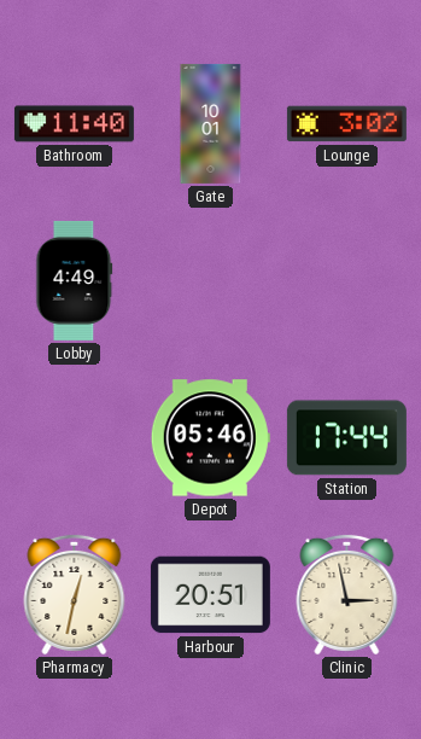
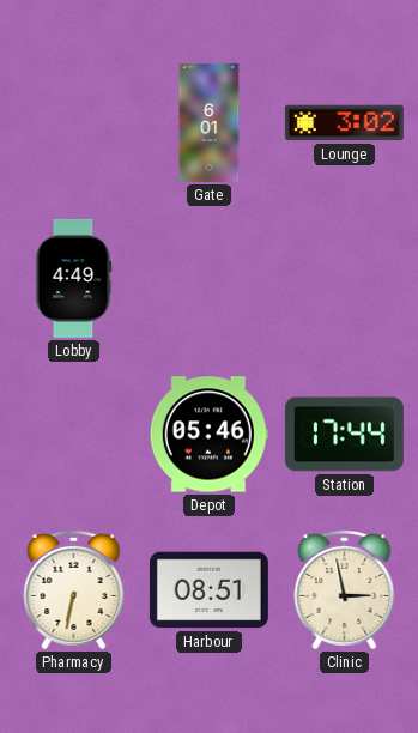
Bathroom: 11:40 -> none
Gate: 10:01 -> 6:01
Pharmacy: 12:32 -> 6:32
Harbour: 20:51 -> 08:51
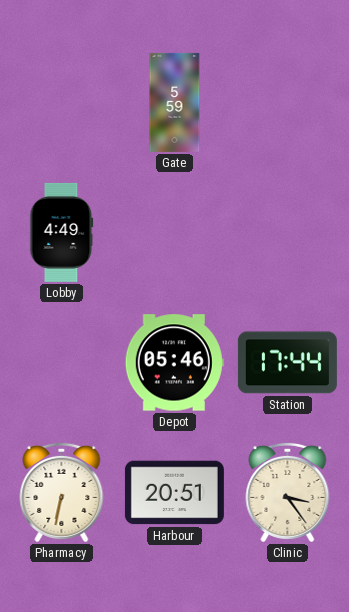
Gate: 6:01 -> 5:59
Lounge: 3:02 -> none
Harbour: 08:51 -> 20:51
Clinic: 2:58 -> 3:24
